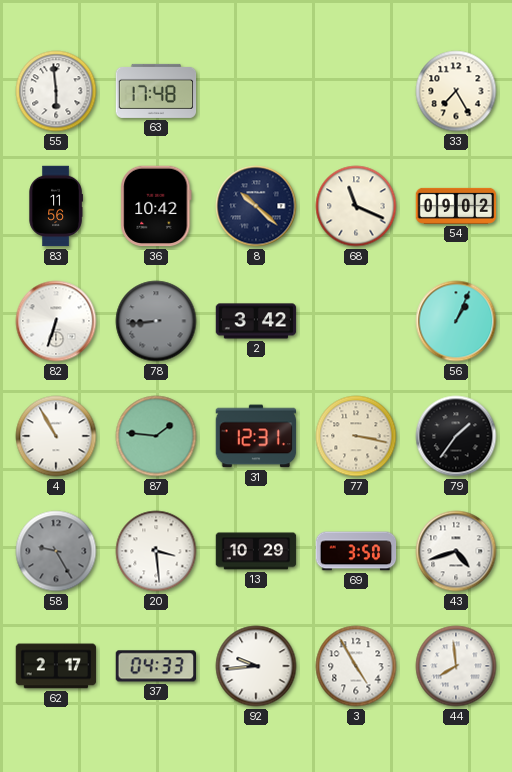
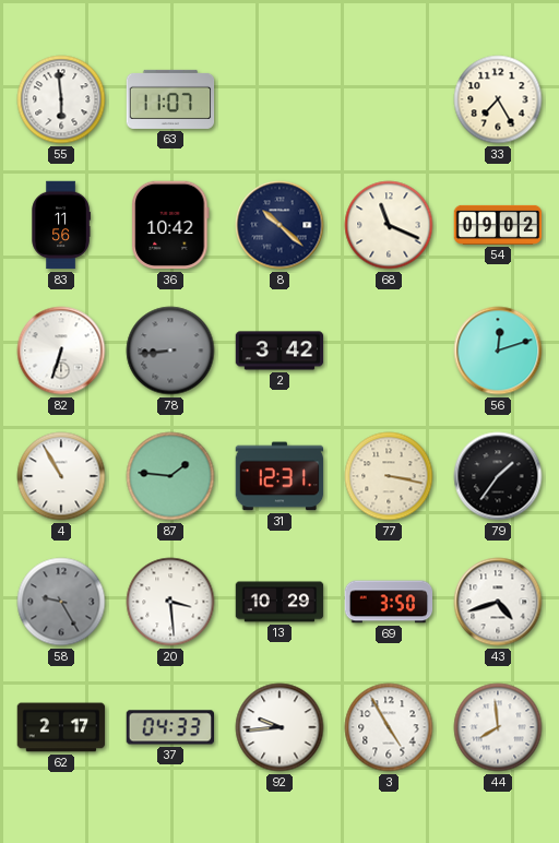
63: 17:48 -> 11:07
56: 1:04 -> 12:12
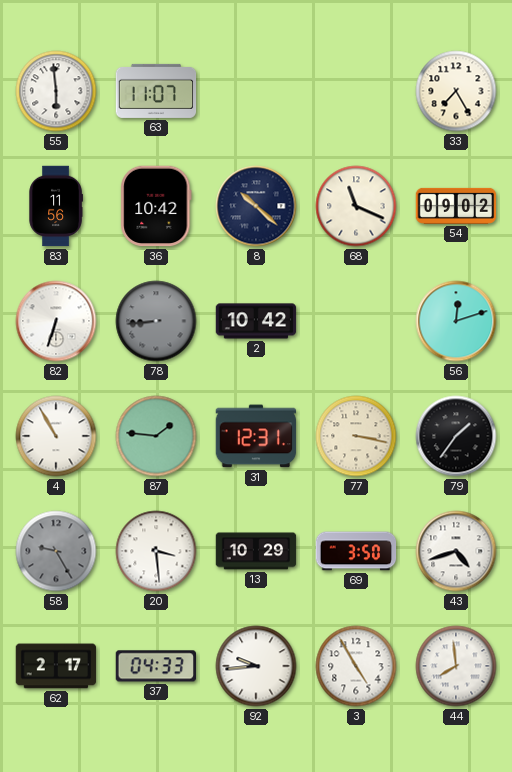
2: 3:42 -> 10:42
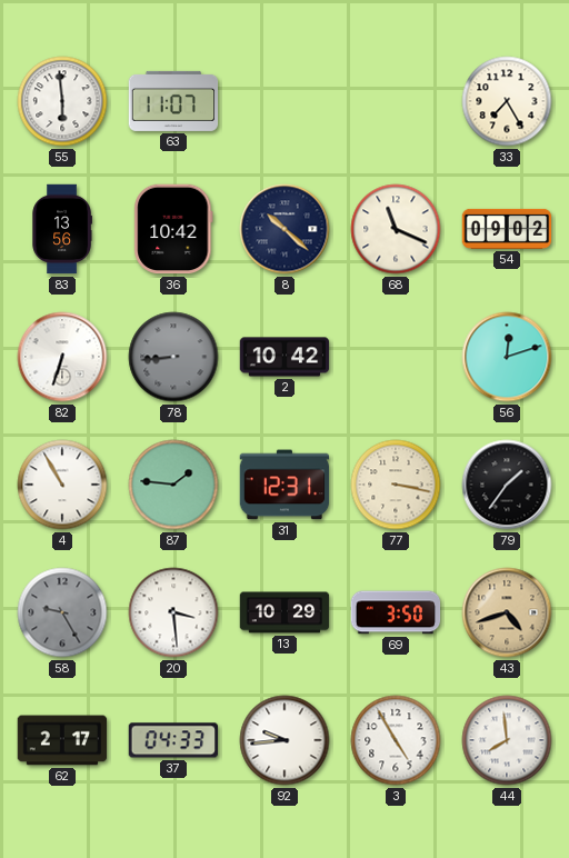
83: 11:56 -> 13:56
43 dial: white -> champagne
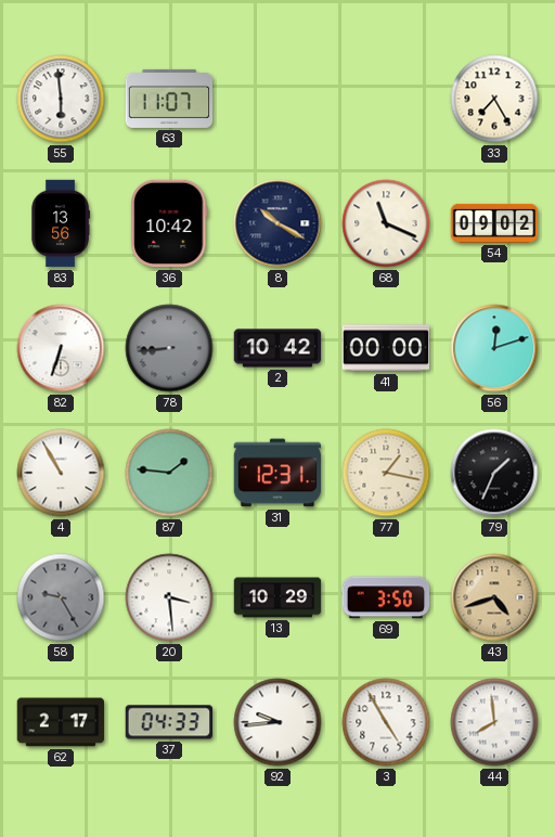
8: 10:22 -> 10:20
41: none -> 00:00
77: 3:17 -> 1:17
79: 1:36 -> 1:34
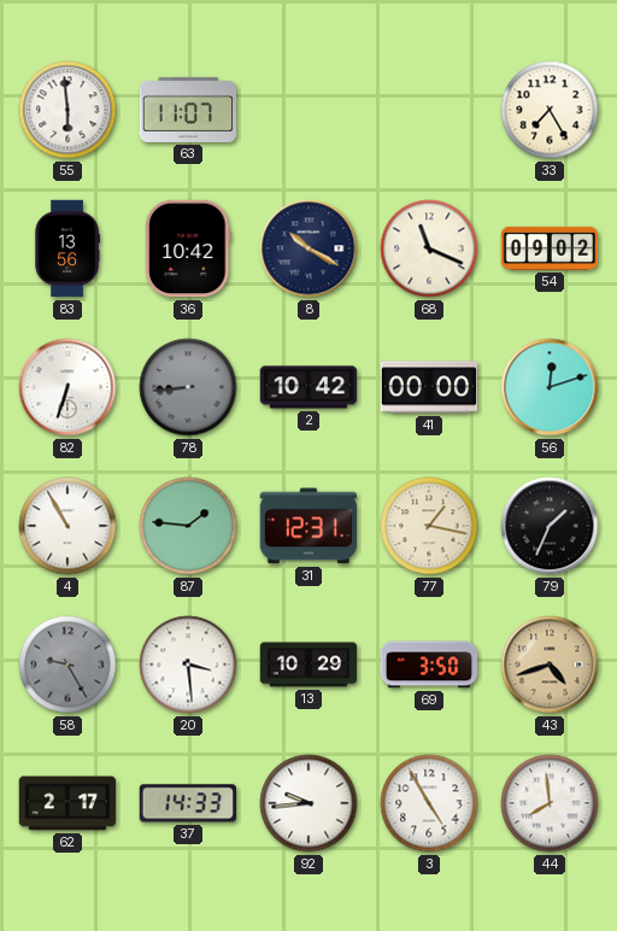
37: 04:33 -> 14:33
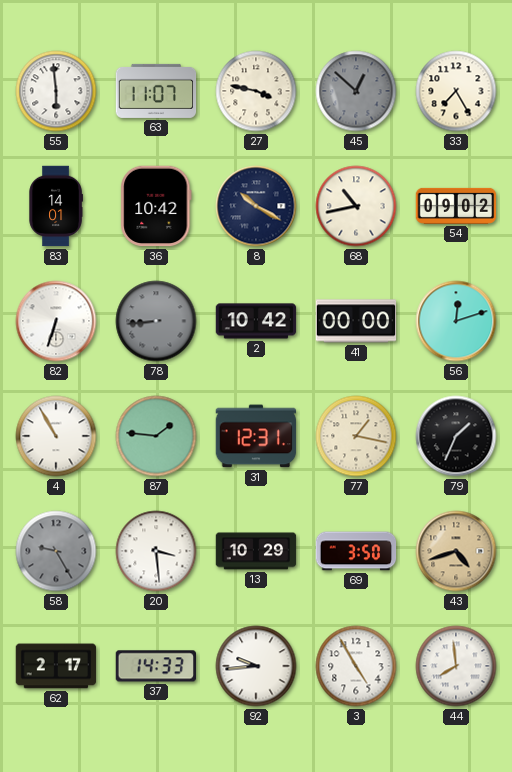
27: none -> 3:47
45: none -> 12:52
83: 13:56 -> 14:01
68: 11:19 -> 10:43
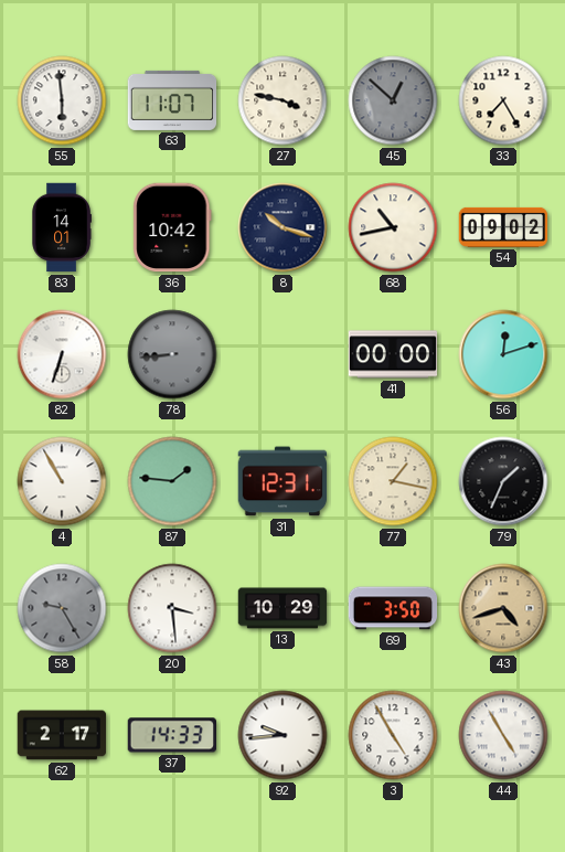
8: 10:20 -> 10:18
2: 10:42 -> none
44: 7:59 -> 4:55
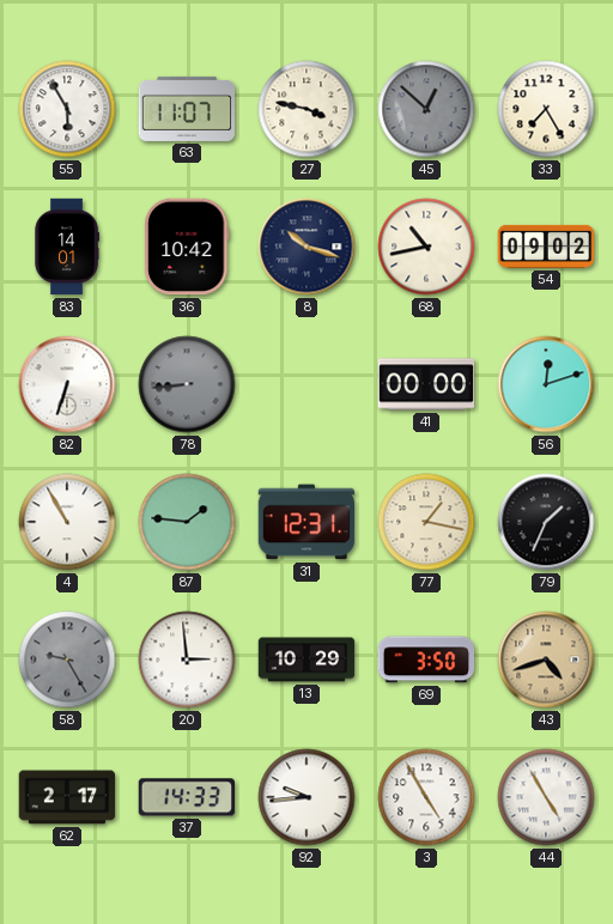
55: 5:59 -> 5:55
20: 3:29 -> 2:59
